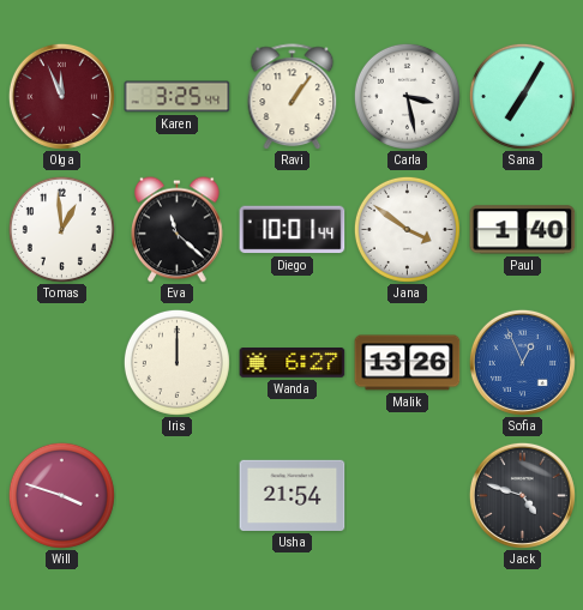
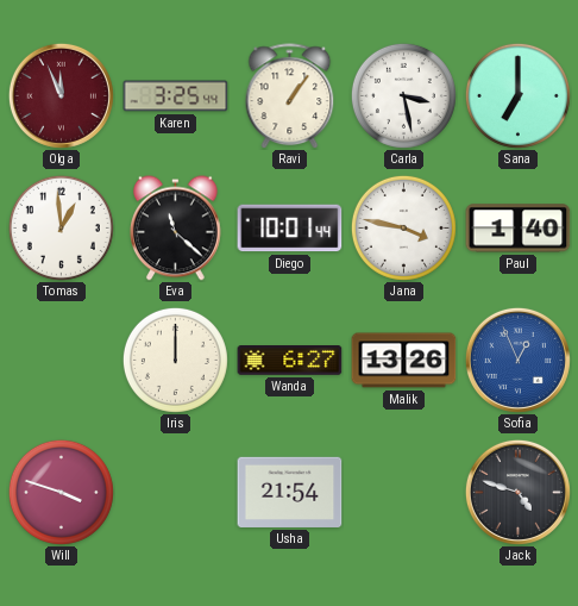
Sana: 7:05 -> 7:00
Jana: 3:51 -> 3:47
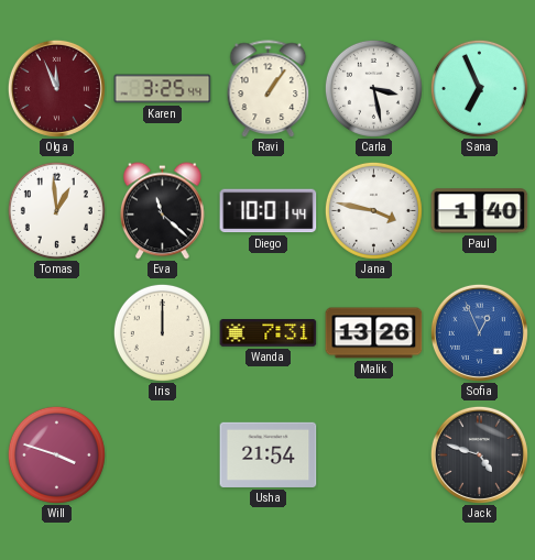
Sana: 7:00 -> 6:56
Wanda: 6:27 -> 7:31
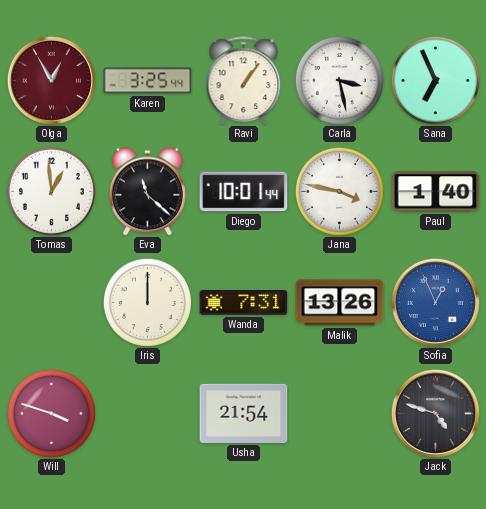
Olga: 11:56 -> 12:55
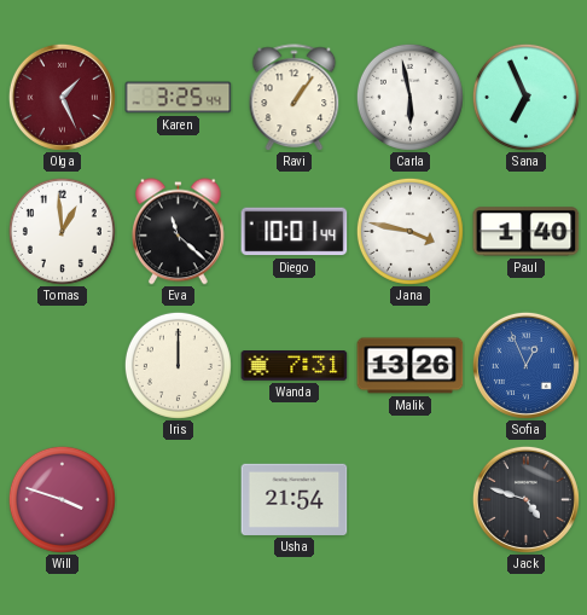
Olga: 12:55 -> 1:26
Carla: 3:28 -> 5:58
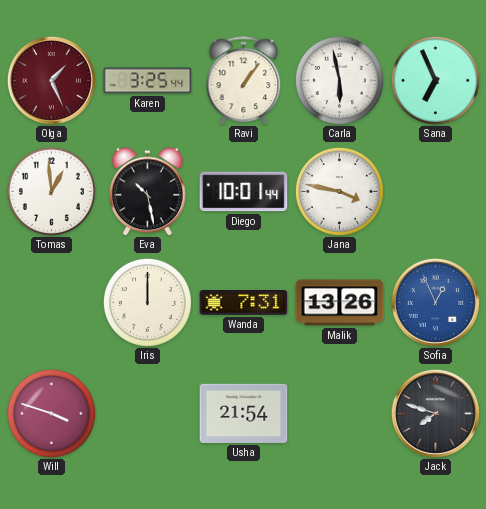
Eva: 11:22 -> 10:28
Paul: 1:40 -> none
Jack: 4:48 -> 7:48
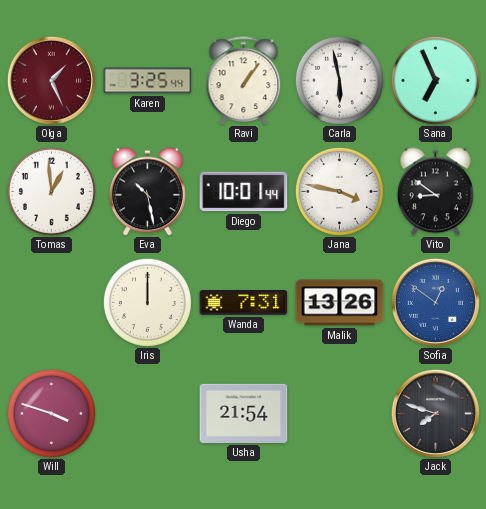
Vito: none -> 8:51
Sofia: 12:56 -> 12:51
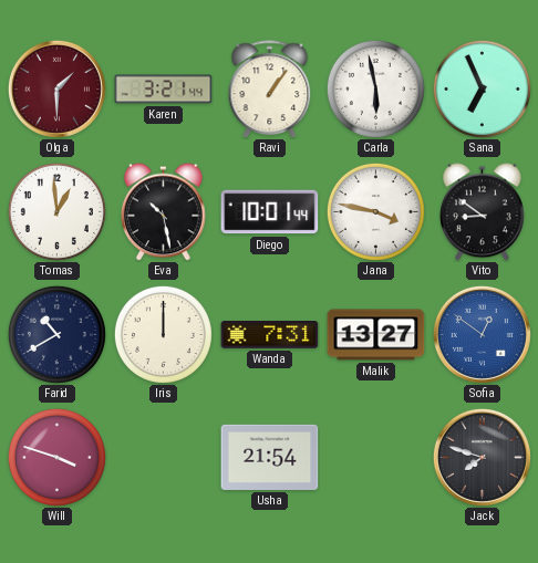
Olga: 1:26 -> 1:30
Karen: 3:25 -> 3:21
Farid: none -> 10:40
Malik: 13:26 -> 13:27
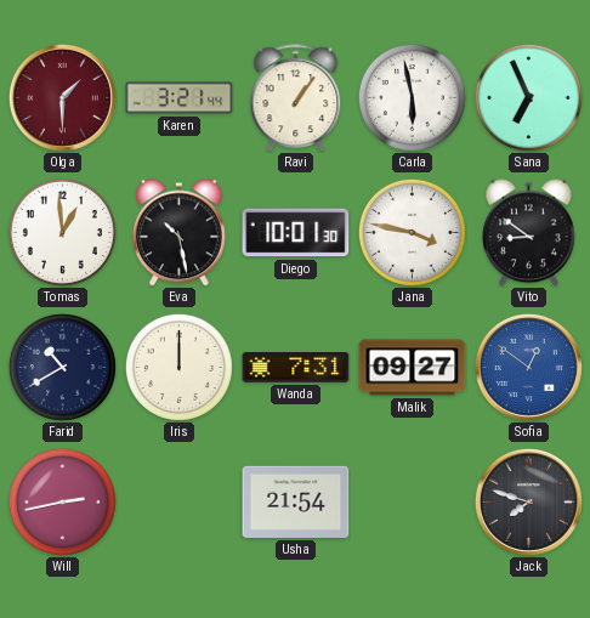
Diego: 10:01:44 -> 10:01:30
Malik: 13:27 -> 09:27
Will: 3:48 -> 2:43
